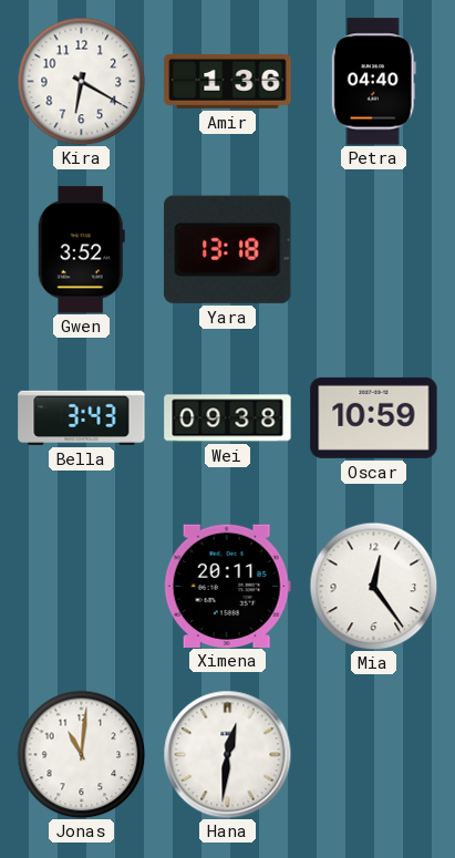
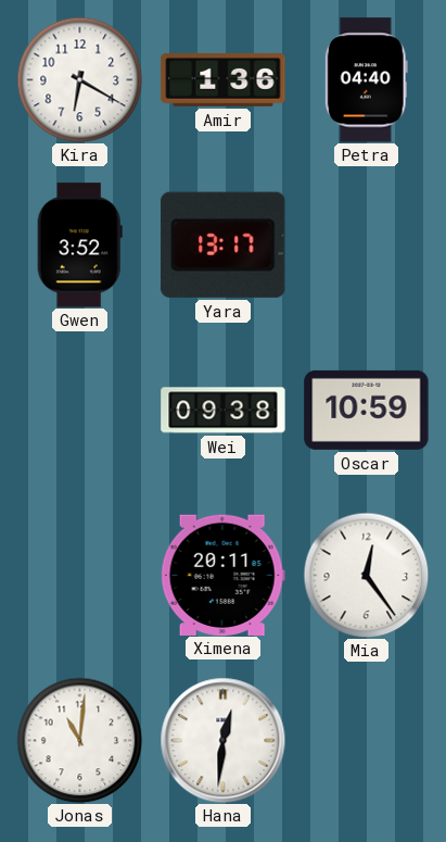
Yara: 13:18 -> 13:17
Bella: 3:43 -> none
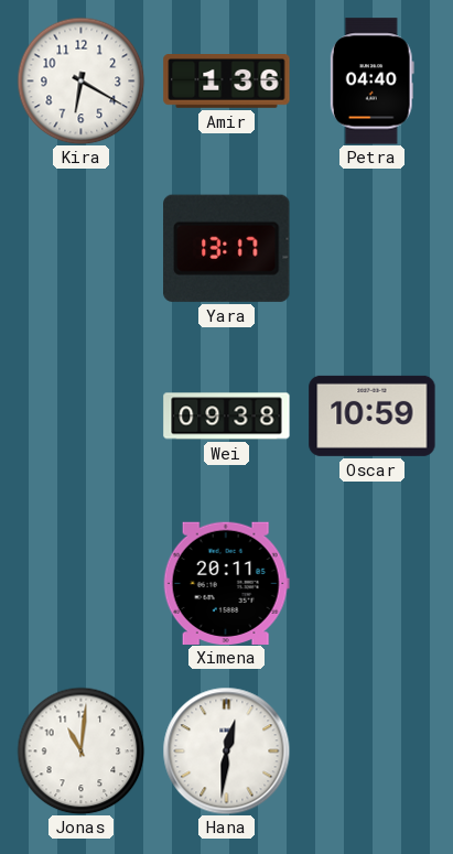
Gwen: 3:52 -> none
Mia: 12:24 -> none
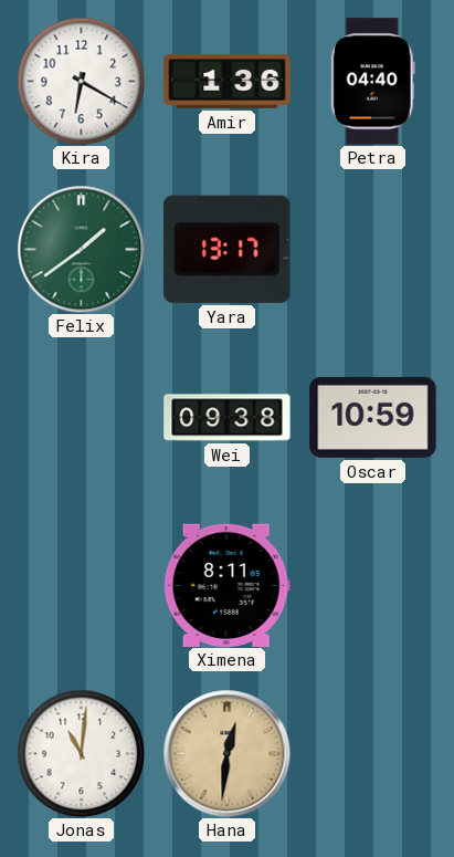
Felix: none -> 1:39
Ximena: 20:11 -> 8:11
Hana dial: white -> champagne
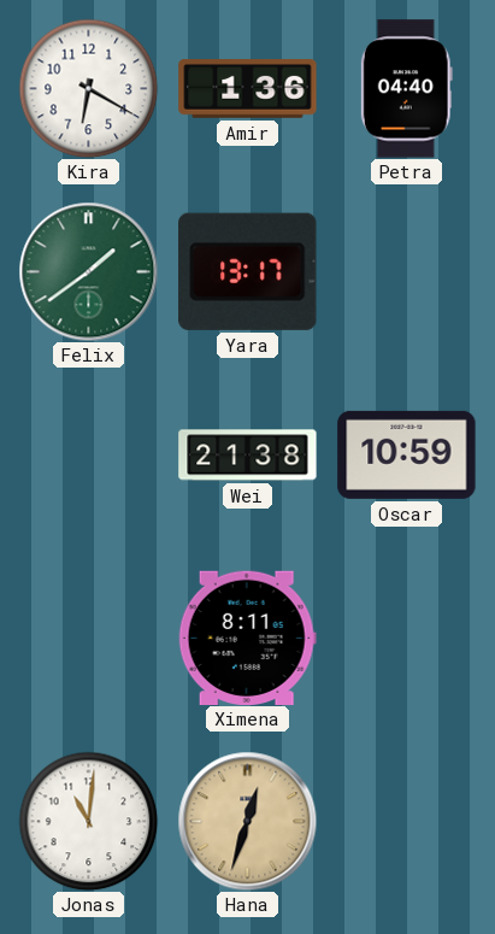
Wei: 09:38 -> 21:38
Hana: 12:31 -> 12:33
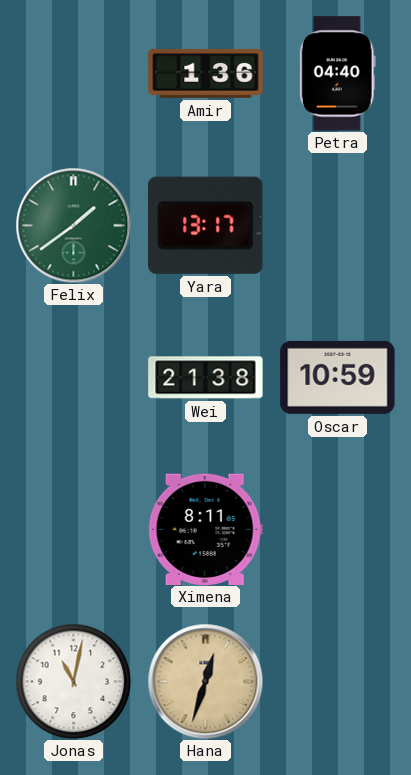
Kira: 6:20 -> none
Jonas: 11:01 -> 11:02
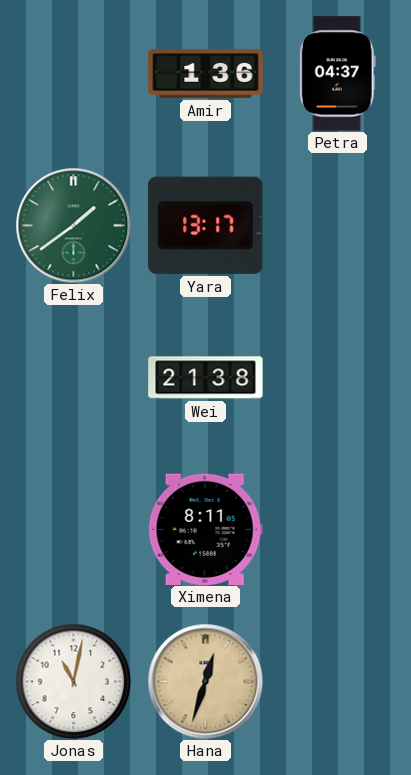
Petra: 04:40 -> 04:37
Oscar: 10:59 -> none
